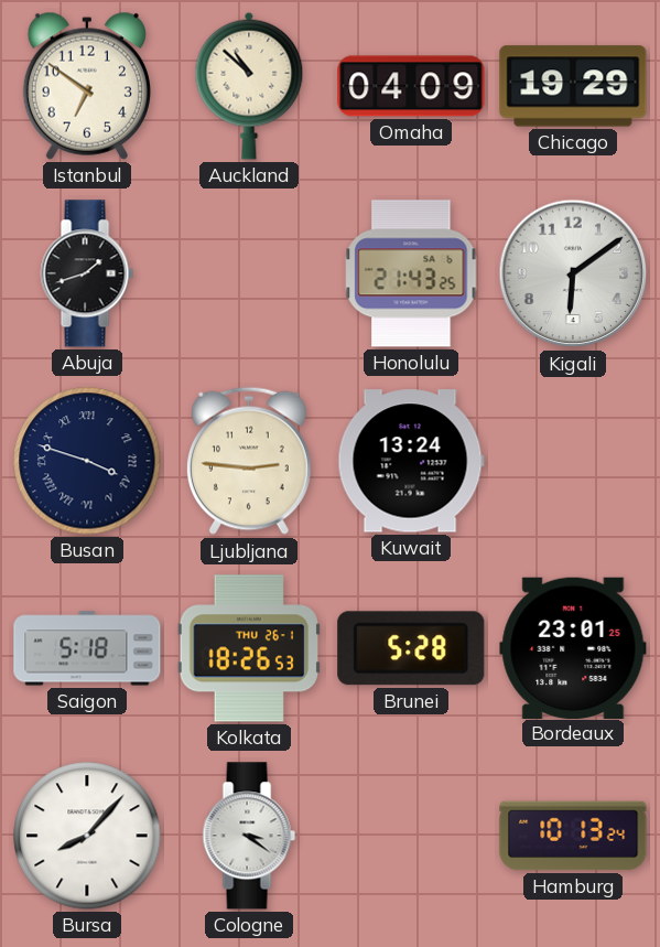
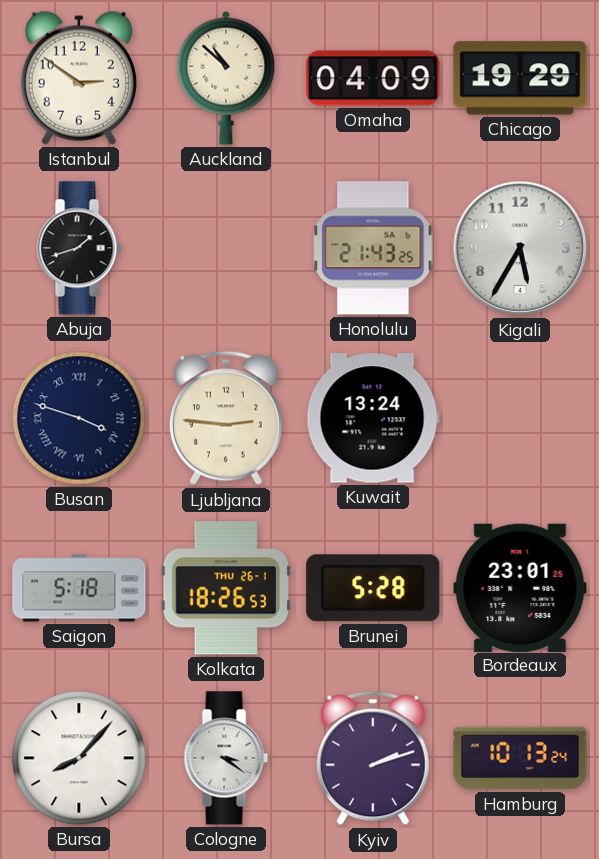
Istanbul: 6:51 -> 2:51
Kigali: 6:09 -> 5:35
Kyiv: none -> 2:12
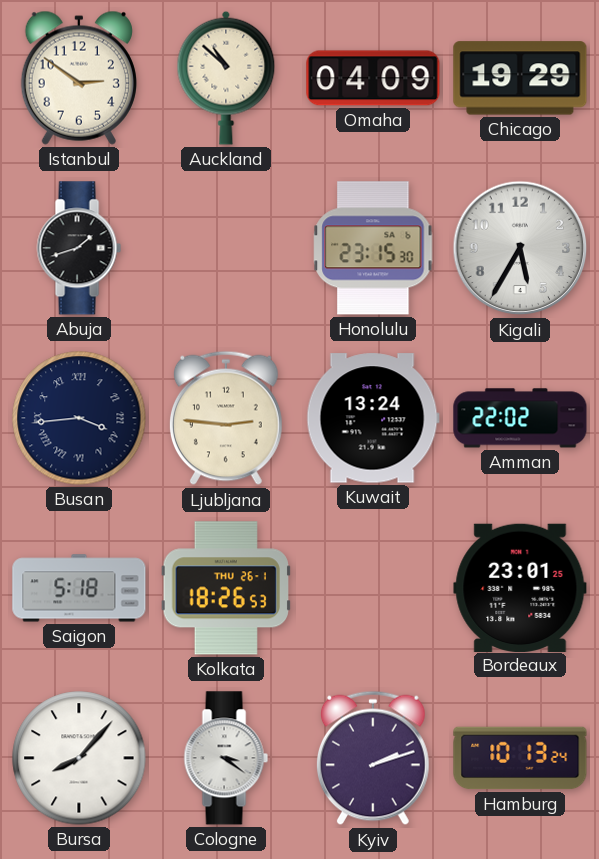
Honolulu: 21:43 -> 23:15
Busan: 3:48 -> 3:44
Amman: none -> 22:02
Brunei: 5:28 -> none
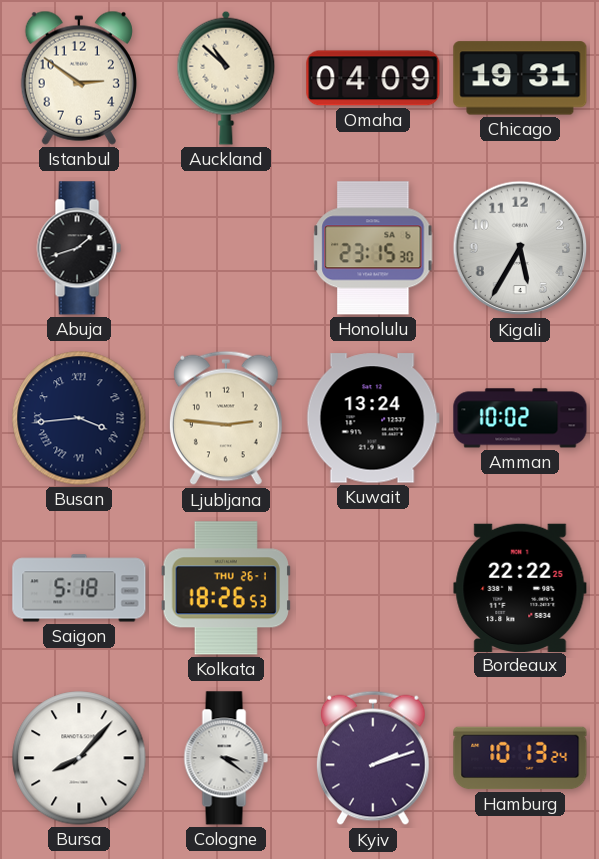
Chicago: 19:29 -> 19:31
Amman: 22:02 -> 10:02
Bordeaux: 23:01 -> 22:22
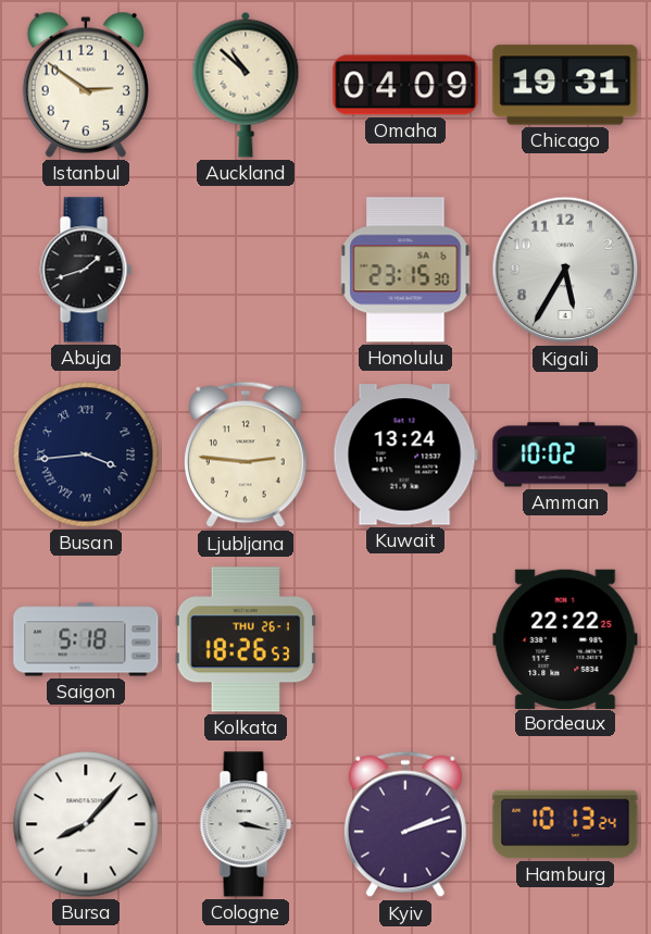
Cologne: 3:21 -> 3:17
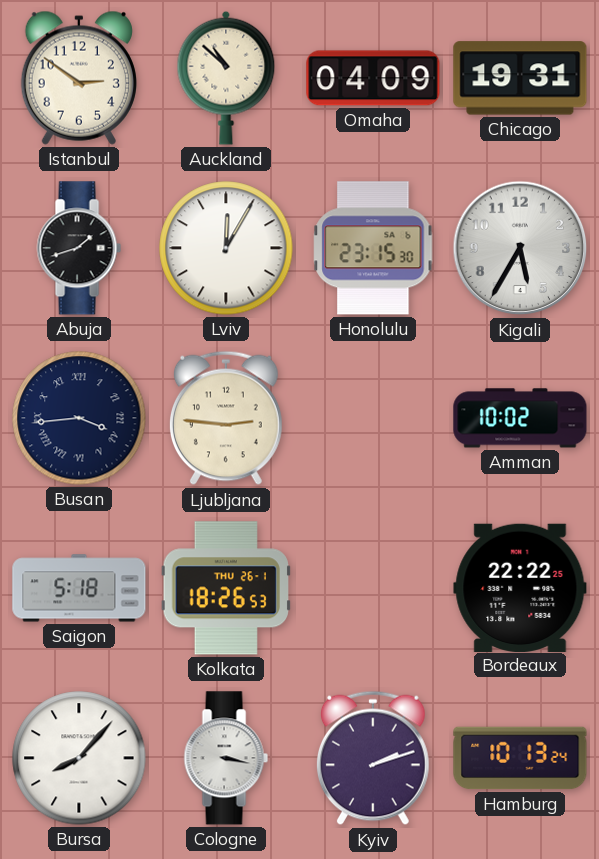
Lviv: none -> 12:05
Kuwait: 13:24 -> none
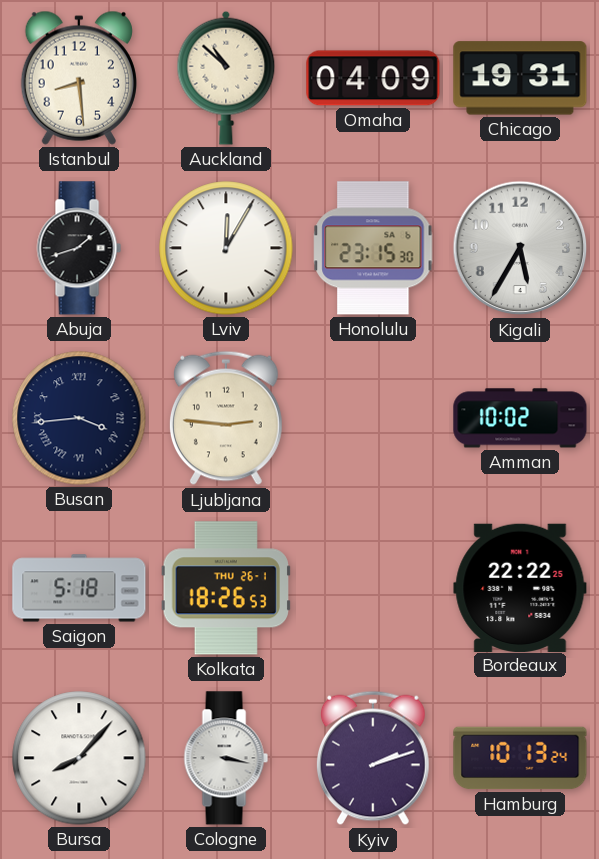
Istanbul: 2:51 -> 8:29
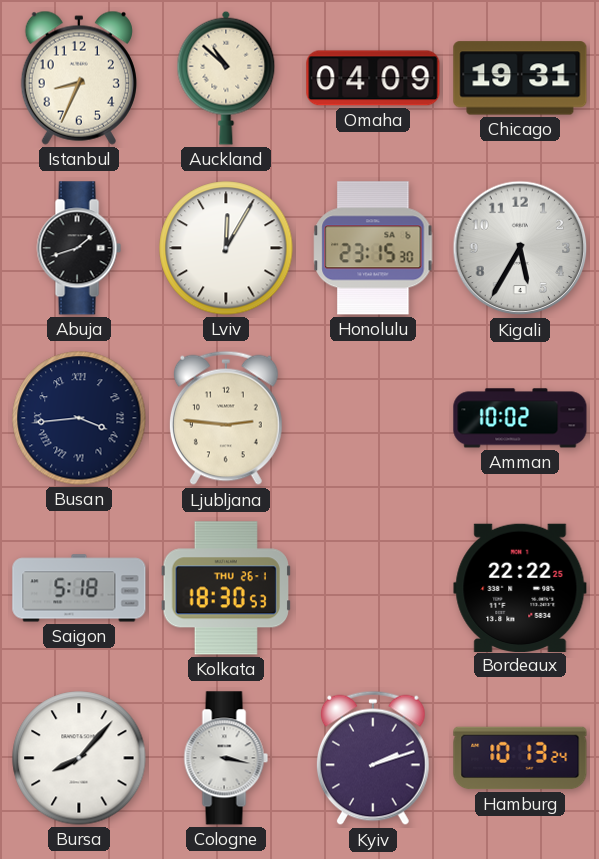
Istanbul: 8:29 -> 8:34
Kolkata: 18:26 -> 18:30
